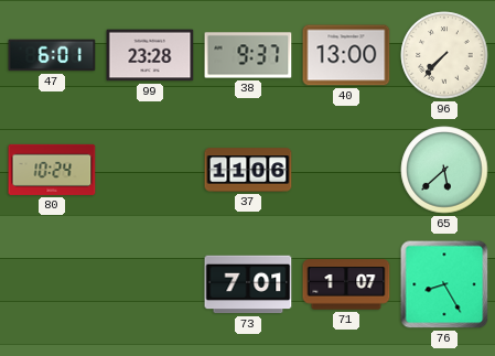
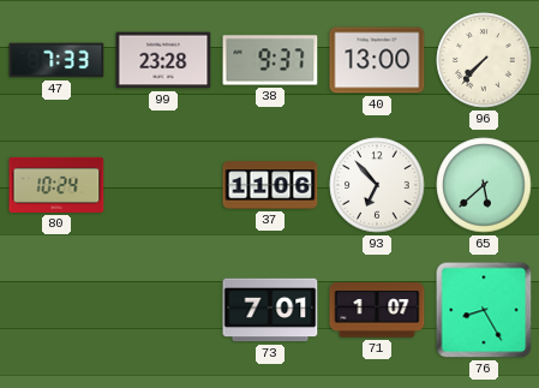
47: 6:01 -> 7:33
93: none -> 6:53
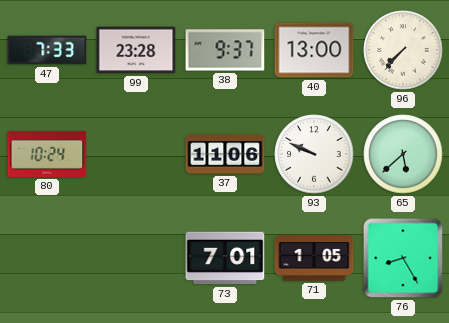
93: 6:53 -> 9:49
71: 1:07 -> 1:05
